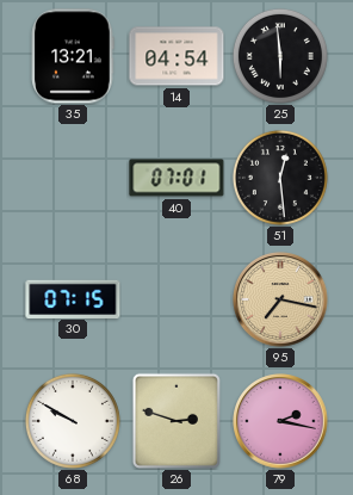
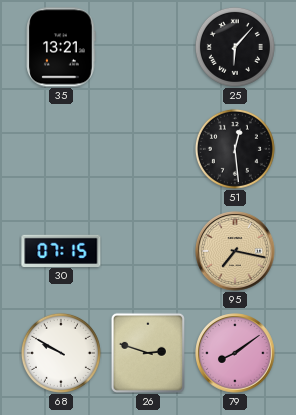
14: 04:54 -> none
25: 5:59 -> 6:07
40: 07:01 -> none
79: 2:17 -> 8:09
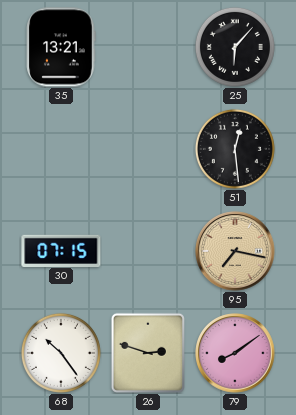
68: 9:50 -> 10:24
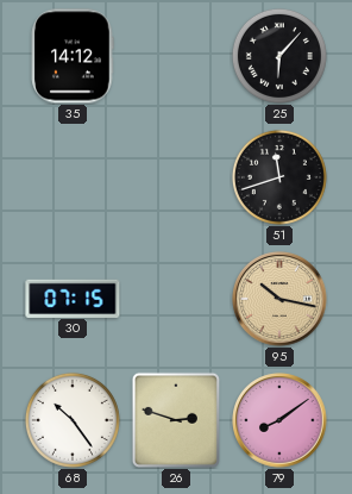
35: 13:21 -> 14:12
51: 12:29 -> 11:42
95: 7:17 -> 10:17
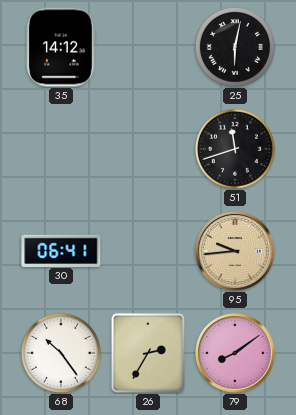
25: 6:07 -> 6:02
30: 07:15 -> 06:41
95: 10:17 -> 9:44
26: 2:48 -> 2:35
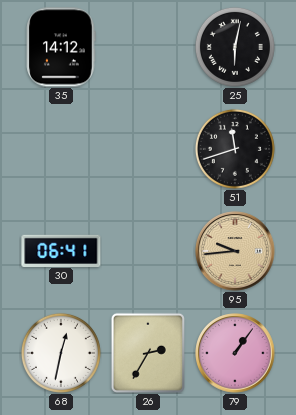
68: 10:24 -> 12:32
79: 8:09 -> 1:06
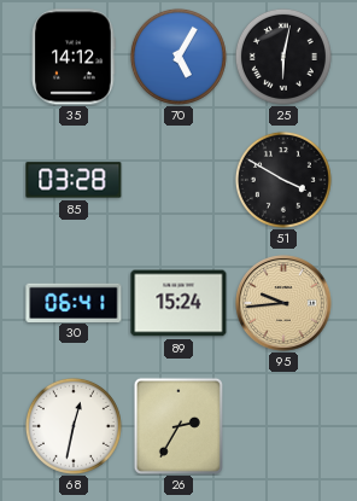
70: none -> 5:05
85: none -> 03:28
51: 11:42 -> 3:50
89: none -> 15:24
79: 1:06 -> none
